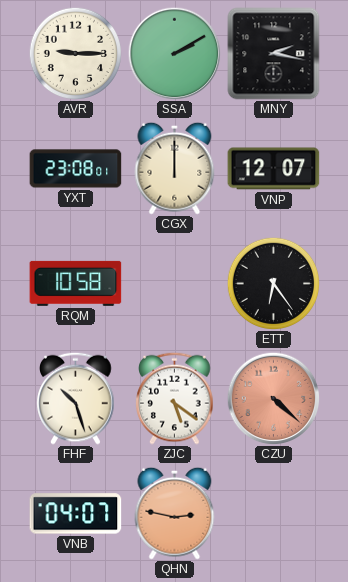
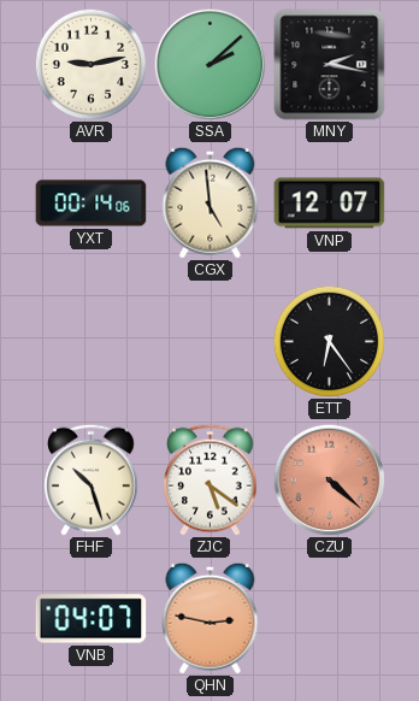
AVR: 9:15 -> 9:13
SSA: 2:10 -> 2:08
YXT: 23:08 -> 00:14
CGX: 12:00 -> 4:59
RQM: 10:58 -> none
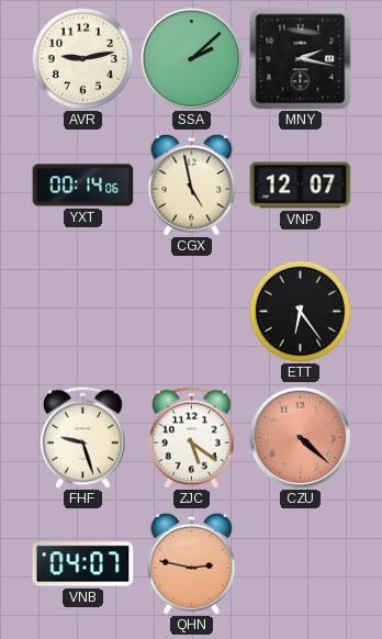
CGX: 4:59 -> 4:58
FHF: 10:27 -> 9:27
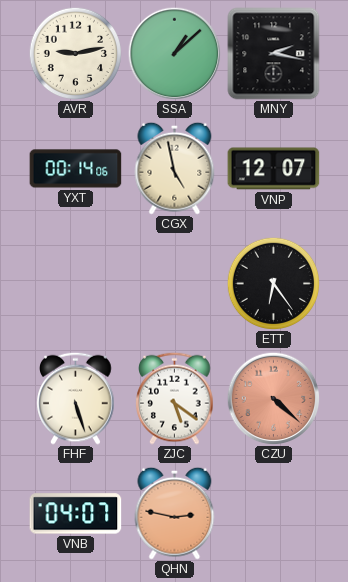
SSA: 2:08 -> 1:08
FHF: 9:27 -> 5:27
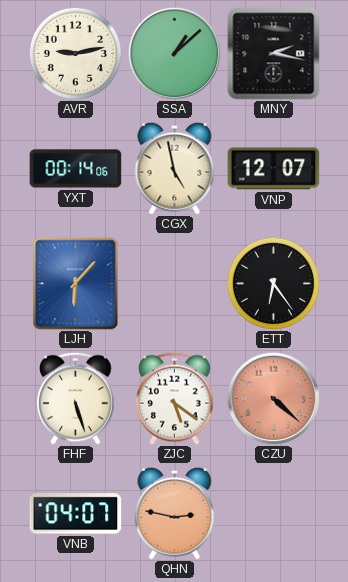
LJH: none -> 6:07
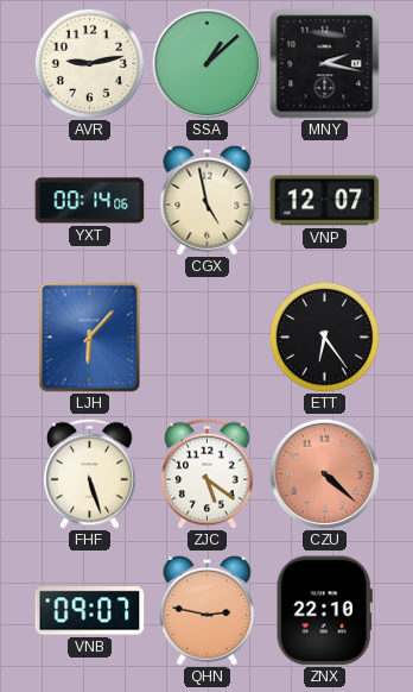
VNB: 04:07 -> 09:07
ZNX: none -> 22:10
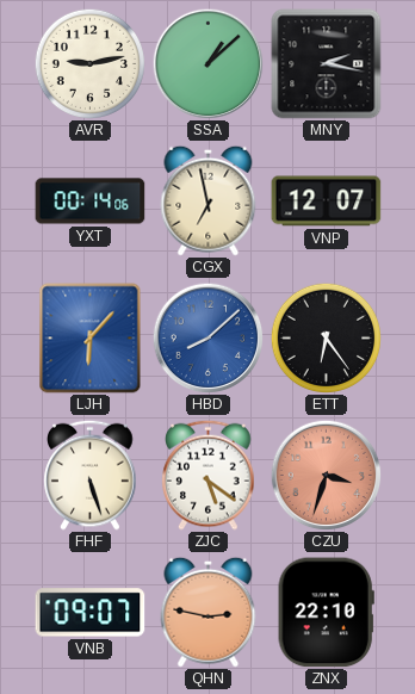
CGX: 4:58 -> 6:58
HBD: none -> 8:08
CZU: 4:22 -> 3:33
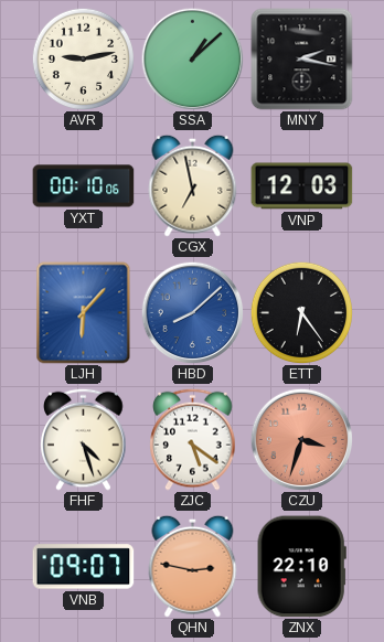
YXT: 00:14 -> 00:10
VNP: 12:07 -> 12:03
FHF: 5:27 -> 4:27
